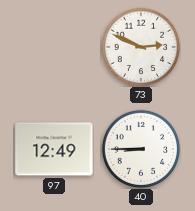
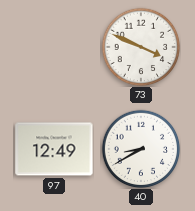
73: 2:49 -> 3:49
40: 8:45 -> 8:40
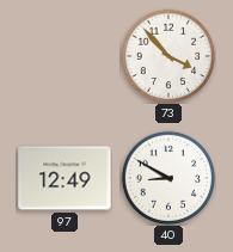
73: 3:49 -> 3:53
40: 8:40 -> 8:50
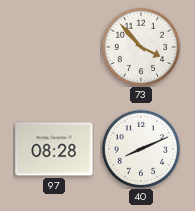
97: 12:49 -> 08:28
40: 8:50 -> 8:11
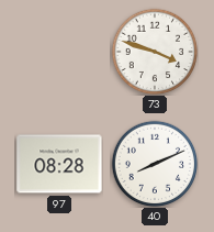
73: 3:53 -> 3:48
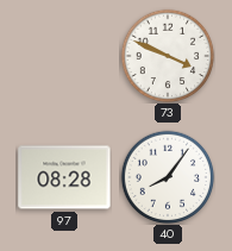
73: 3:48 -> 3:49
40: 8:11 -> 8:06
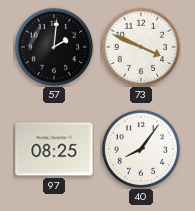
57: none -> 2:01
97: 08:28 -> 08:25
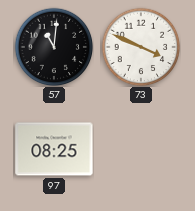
57: 2:01 -> 11:01
40: 8:06 -> none
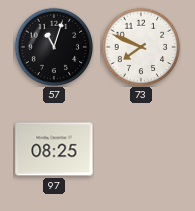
57: 11:01 -> 11:03
73: 3:49 -> 7:49
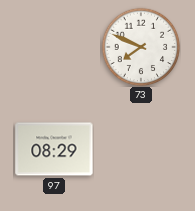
57: 11:03 -> none
97: 08:25 -> 08:29
